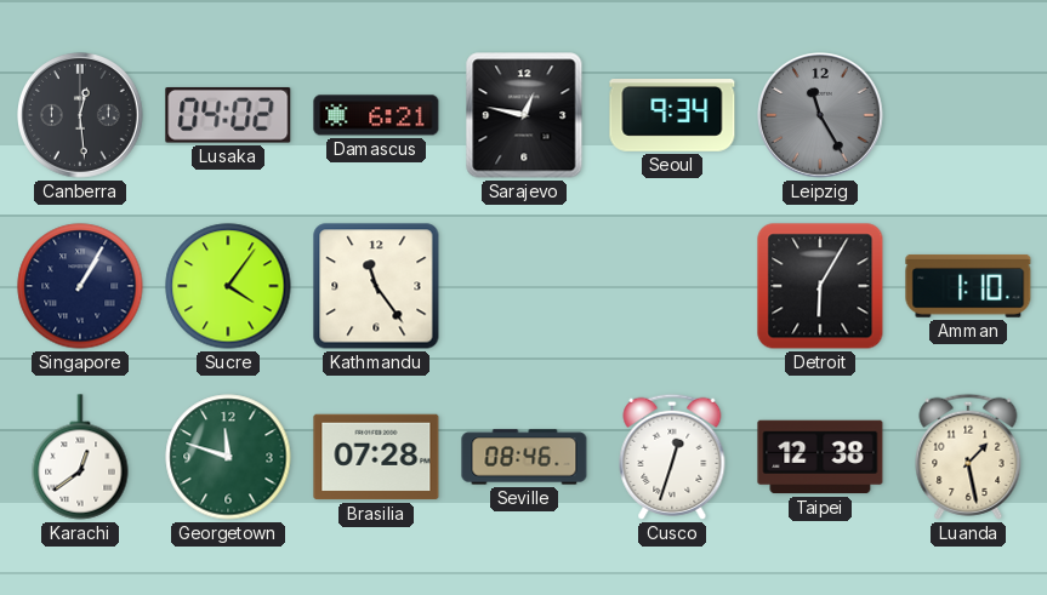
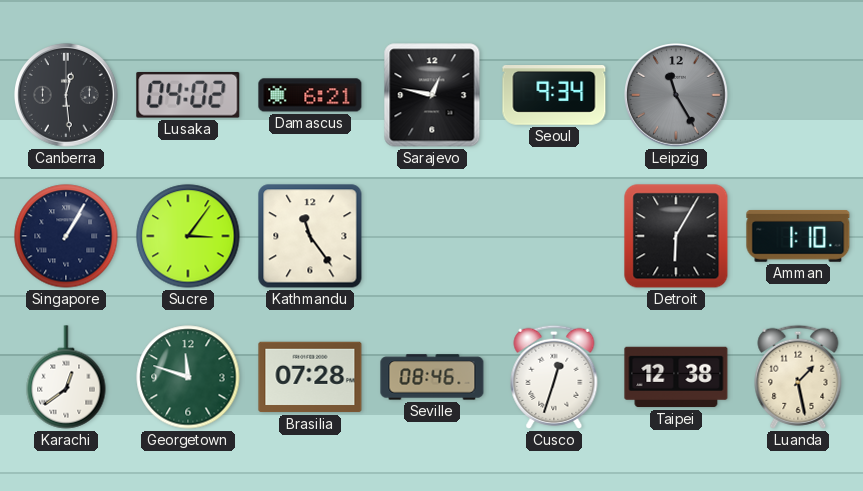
Sucre: 4:06 -> 3:06
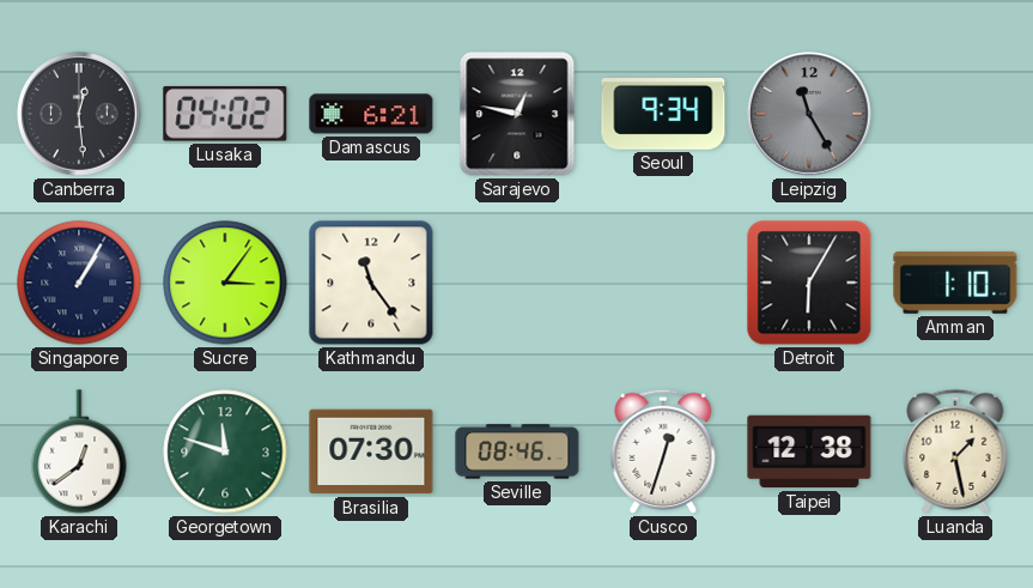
Brasilia: 07:28 -> 07:30
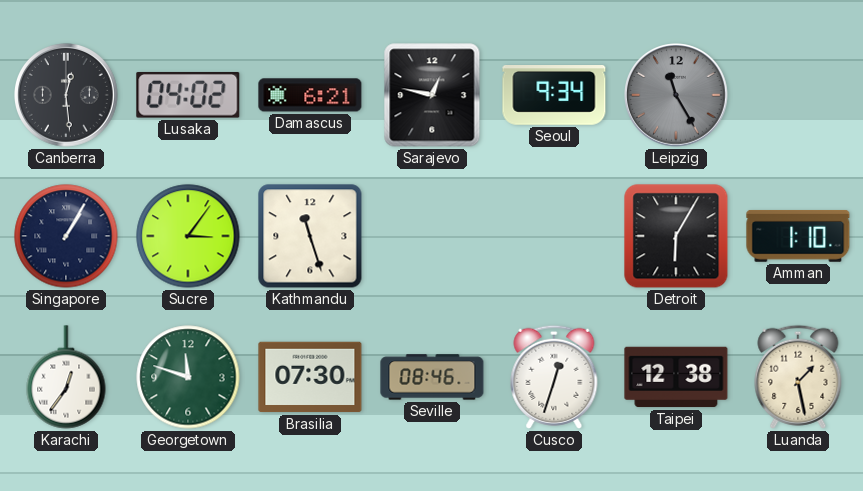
Kathmandu: 11:24 -> 11:27
Karachi: 12:39 -> 12:36
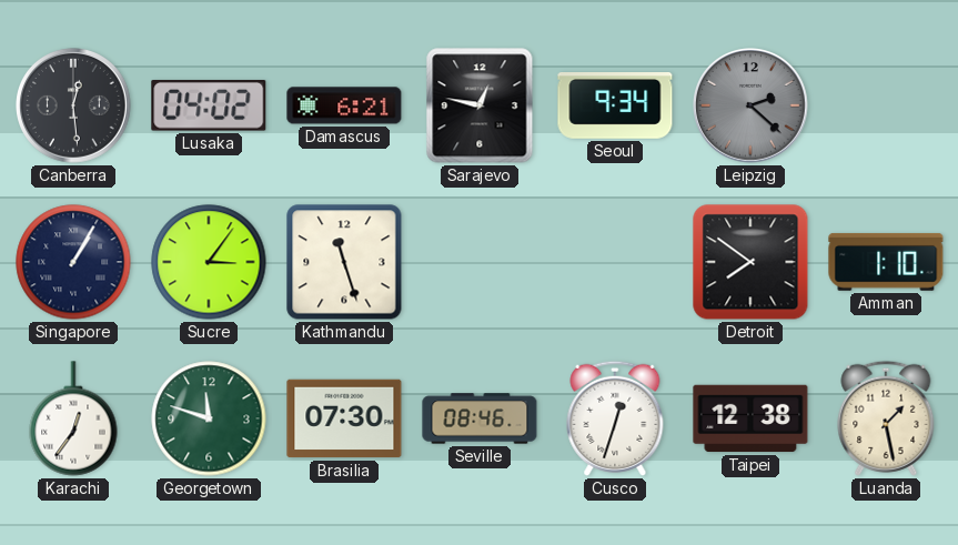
Leipzig: 11:25 -> 2:22
Detroit: 6:05 -> 7:51
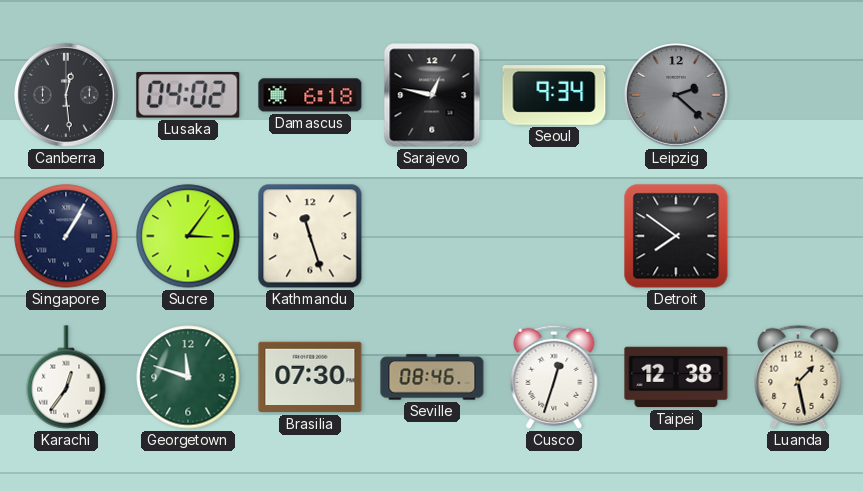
Damascus: 6:21 -> 6:18
Amman: 1:10 -> none
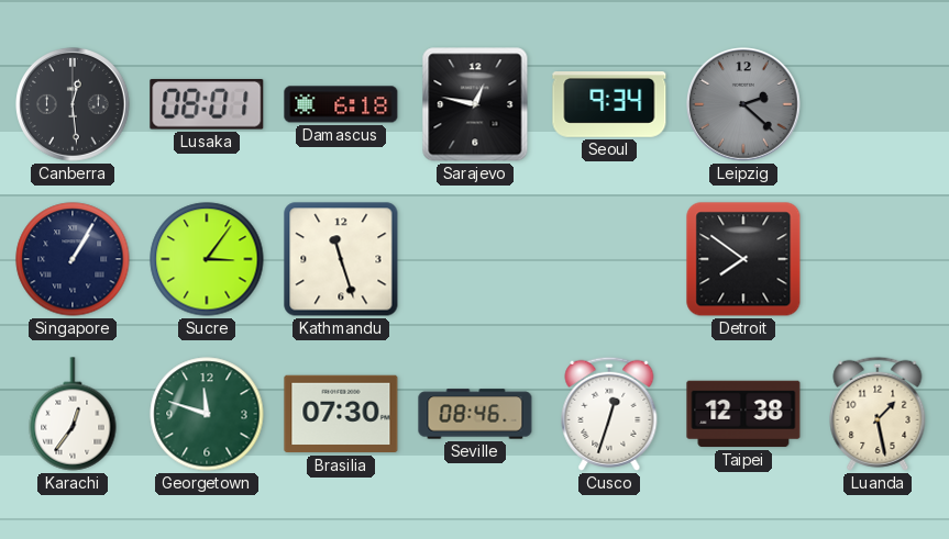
Lusaka: 04:02 -> 08:01
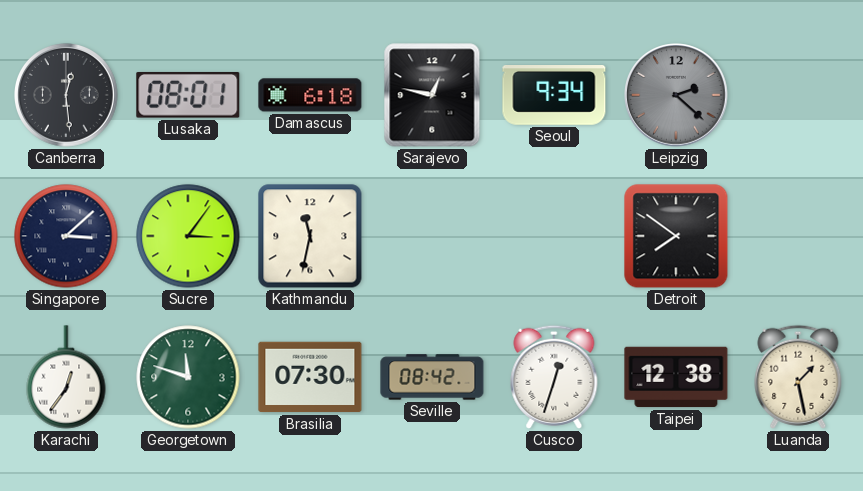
Singapore: 1:05 -> 3:08
Kathmandu: 11:27 -> 11:32
Seville: 08:46 -> 08:42
